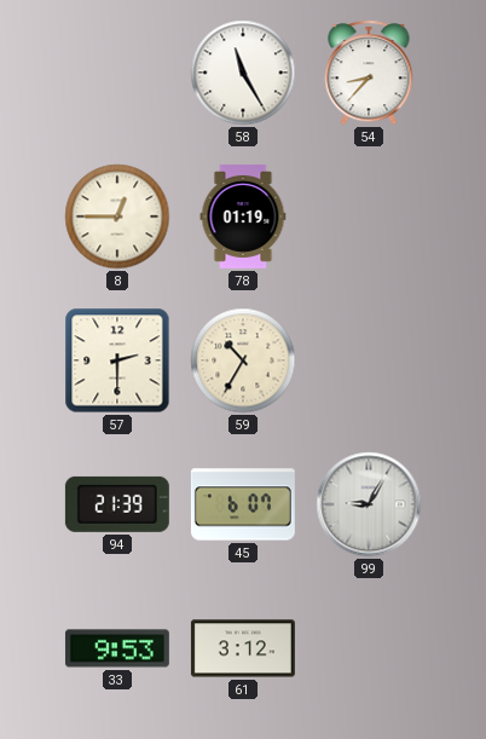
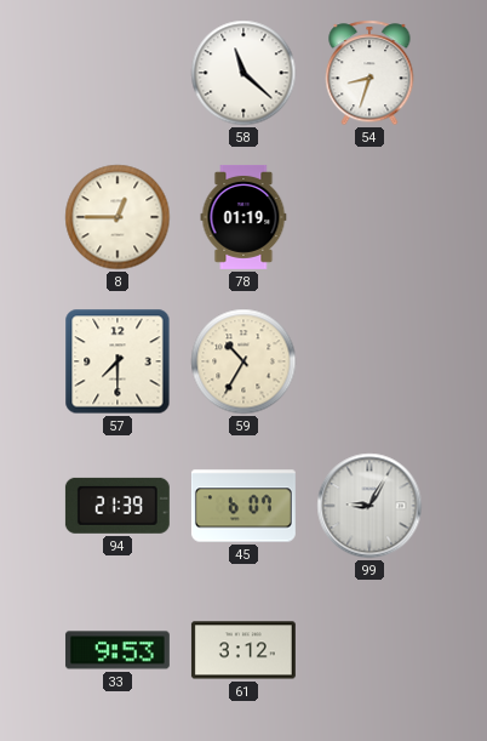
58: 11:25 -> 11:22
54: 8:37 -> 8:33
57: 2:30 -> 7:30
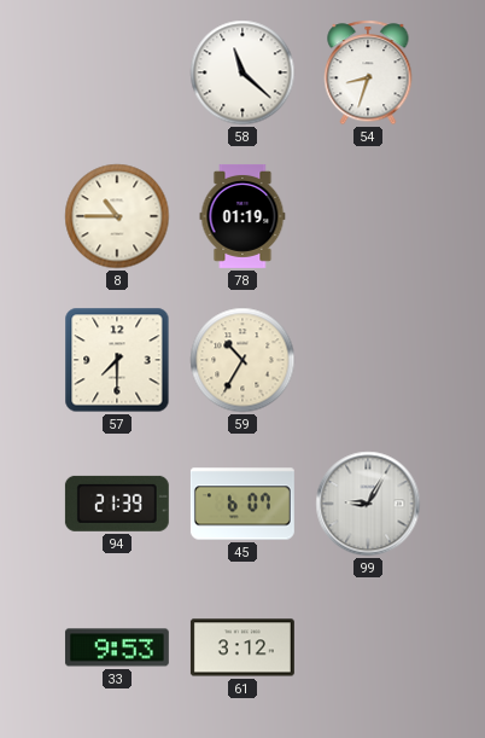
8: 12:45 -> 10:45
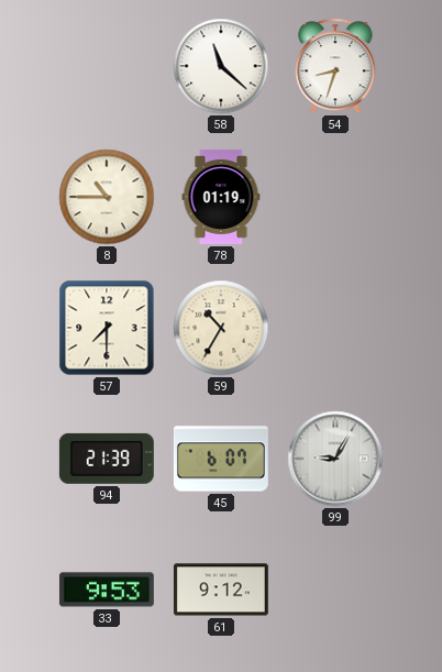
61: 3:12 -> 9:12
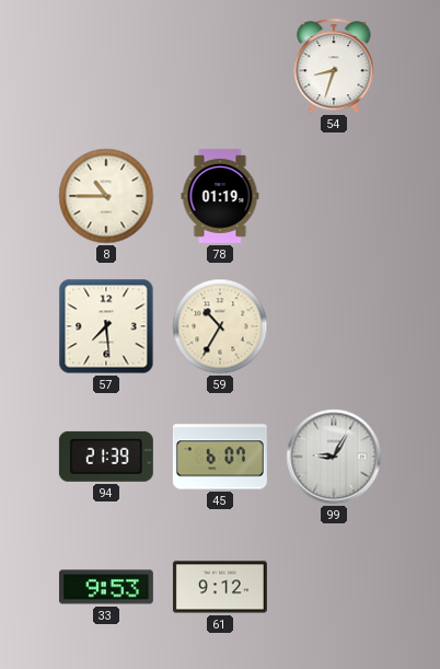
58: 11:22 -> none
57: 7:30 -> 7:29
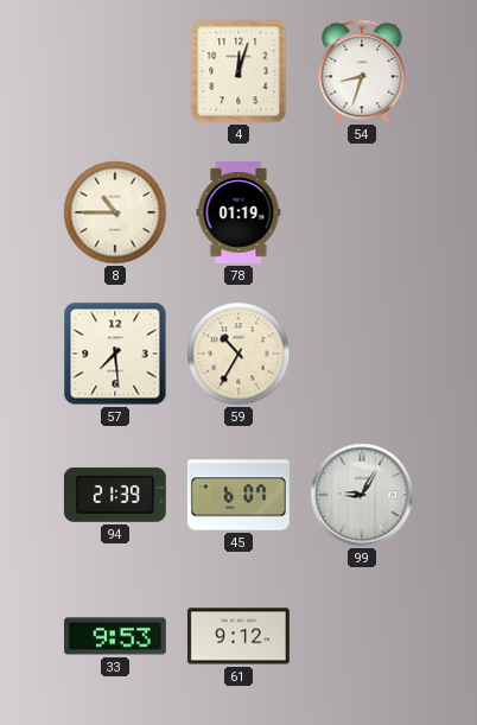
4: none -> 12:03
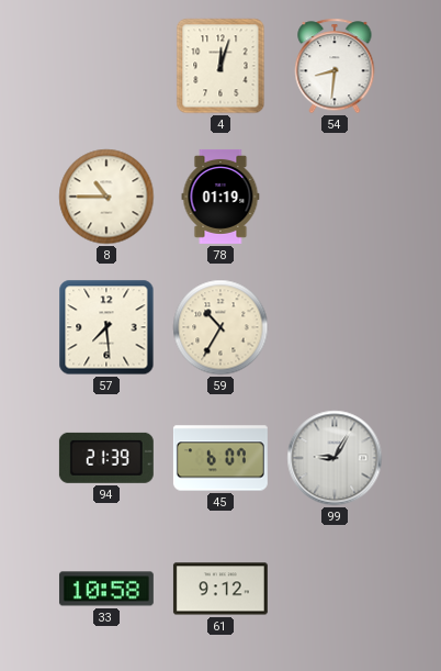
54: 8:33 -> 8:31
33: 9:53 -> 10:58
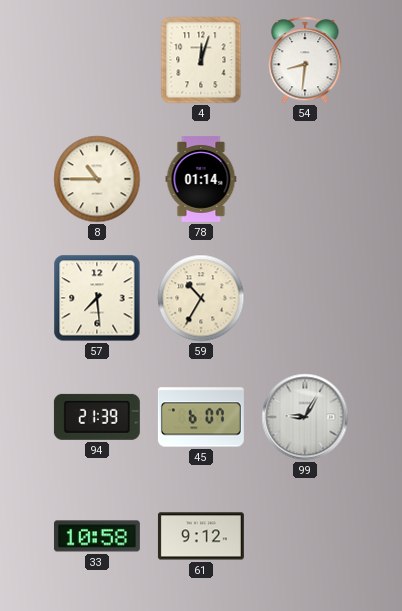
78: 01:19 -> 01:14
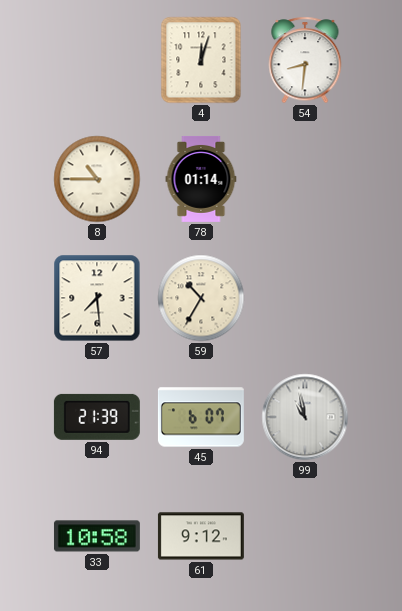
99: 9:05 -> 10:58
